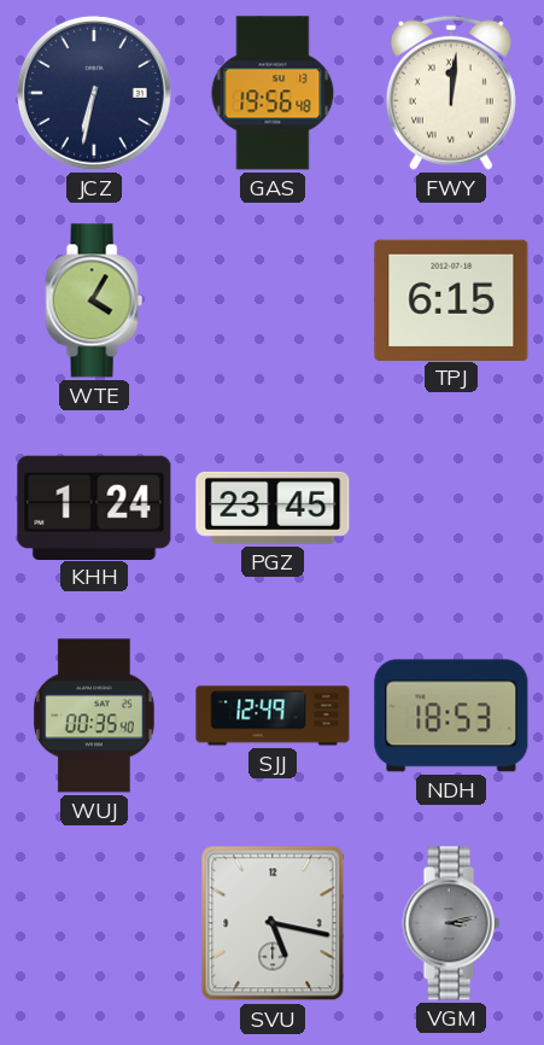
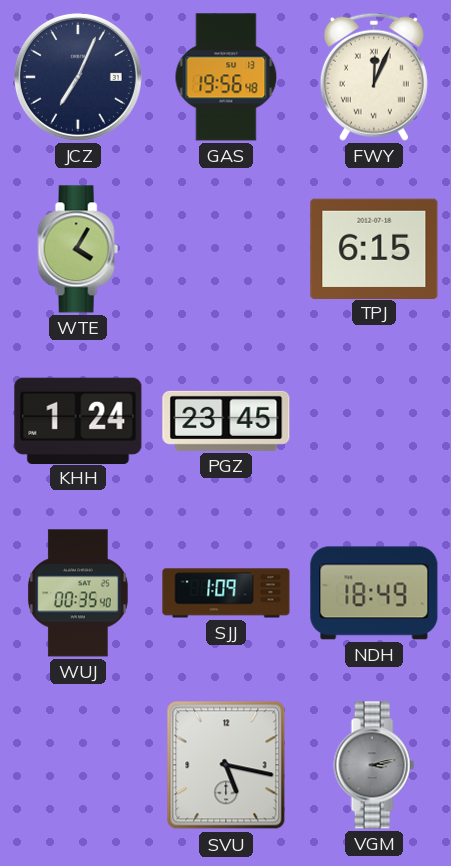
JCZ: 6:32 -> 7:04
FWY: 12:01 -> 12:04
SJJ: 12:49 -> 1:09
NDH: 18:53 -> 18:49
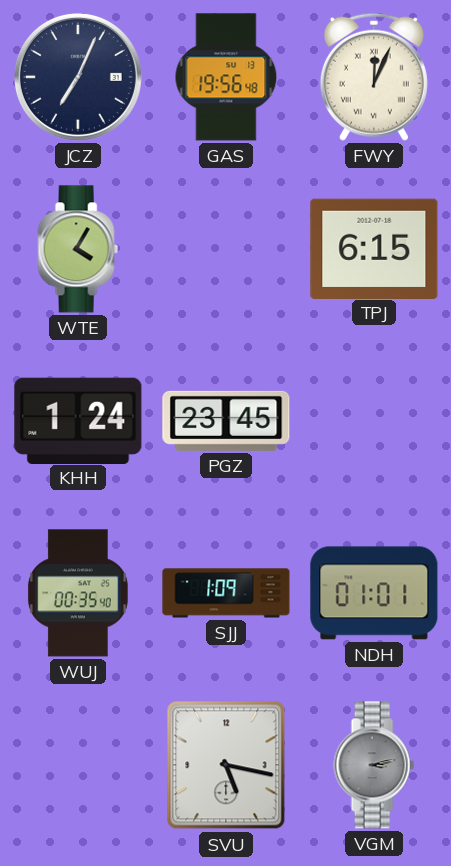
NDH: 18:49 -> 01:01
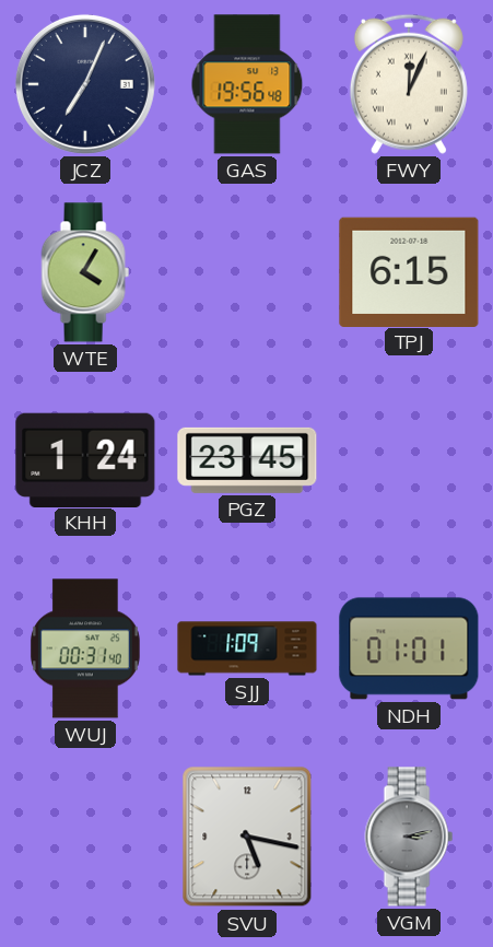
WUJ: 00:35 -> 00:31
